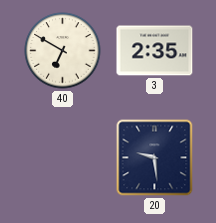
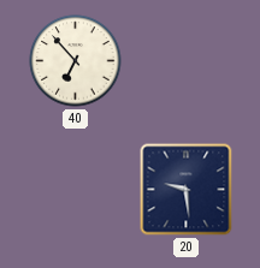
40: 6:50 -> 6:53
3: 2:35 -> none
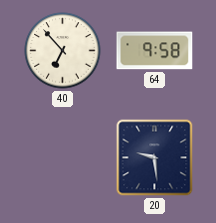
64: none -> 9:58
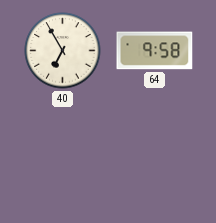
40: 6:53 -> 6:55
20: 9:29 -> none
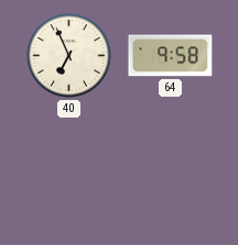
40: 6:55 -> 6:56
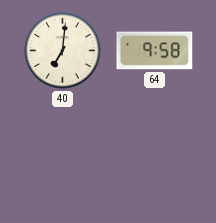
40: 6:56 -> 7:01
